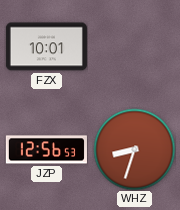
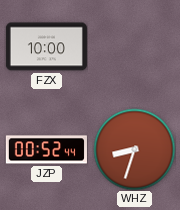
FZX: 10:01 -> 10:00
JZP: 12:56 -> 00:52
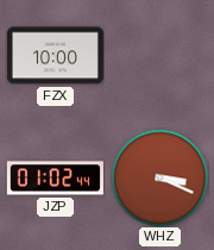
JZP: 00:52 -> 01:02
WHZ: 8:33 -> 3:19
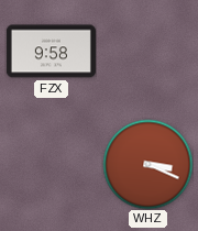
FZX: 10:00 -> 9:58
JZP: 01:02 -> none
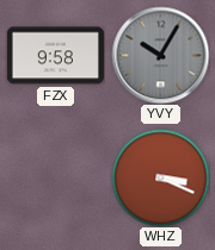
YVY: none -> 10:05
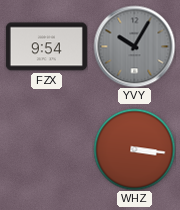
FZX: 9:58 -> 9:54
WHZ: 3:19 -> 3:16
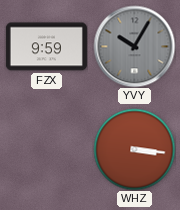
FZX: 9:54 -> 9:59
